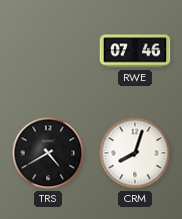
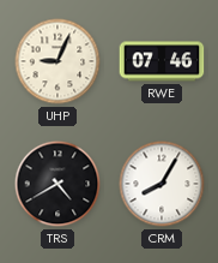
UHP: none -> 9:04
CRM: 8:03 -> 8:05
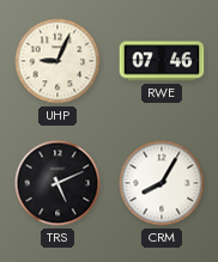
TRS: 4:40 -> 5:11
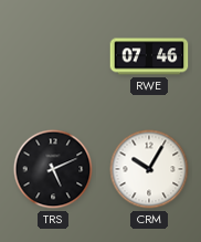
UHP: 9:04 -> none
CRM: 8:05 -> 10:05
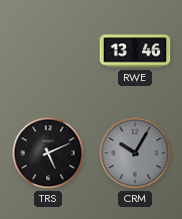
RWE: 07:46 -> 13:46
CRM dial: white -> grey
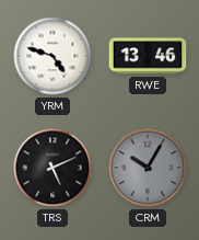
YRM: none -> 4:48
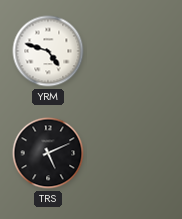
RWE: 13:46 -> none
CRM: 10:05 -> none
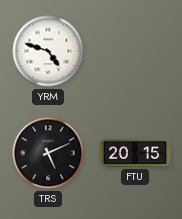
FTU: none -> 20:15
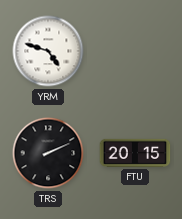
TRS: 5:11 -> 2:11
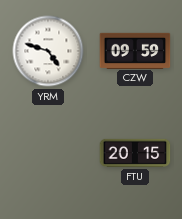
CZW: none -> 09:59
TRS: 2:11 -> none
